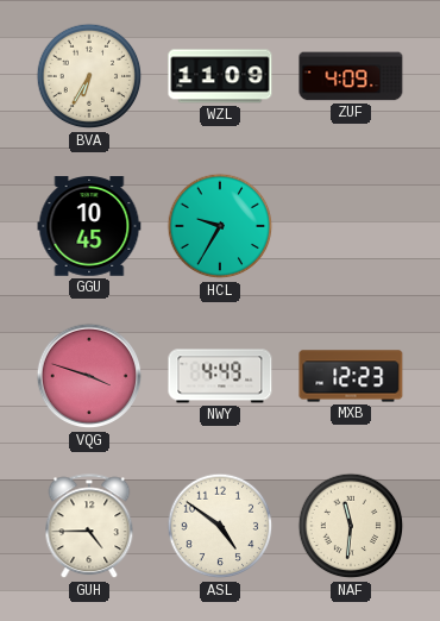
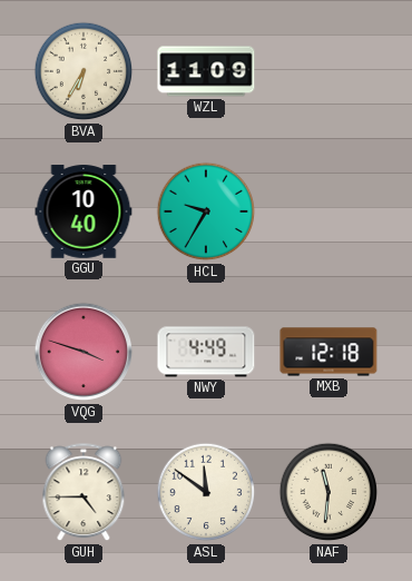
ZUF: 4:09 -> none
GGU: 10:45 -> 10:40
MXB: 12:23 -> 12:18
ASL: 4:51 -> 11:51
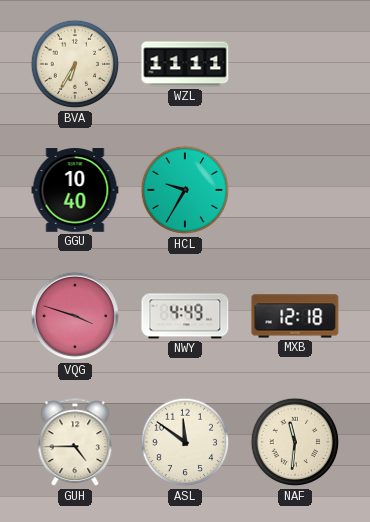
WZL: 11:09 -> 11:11
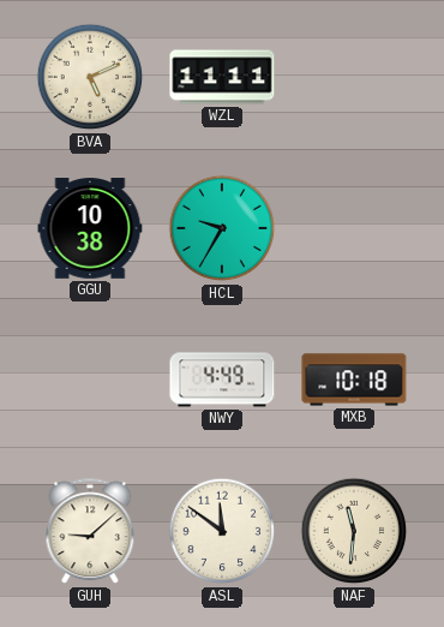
BVA: 6:35 -> 5:11
GGU: 10:40 -> 10:38
VQG: 3:48 -> none
MXB: 12:18 -> 10:18
GUH: 4:45 -> 9:08
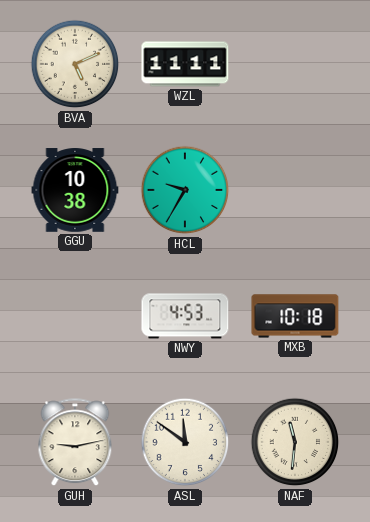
NWY: 4:49 -> 4:53
GUH: 9:08 -> 9:13
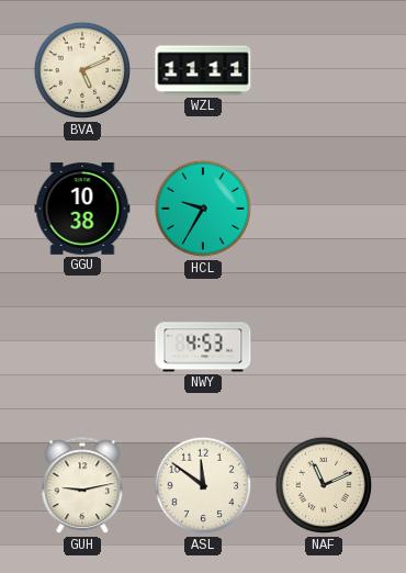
MXB: 10:18 -> none
NAF: 11:31 -> 11:11
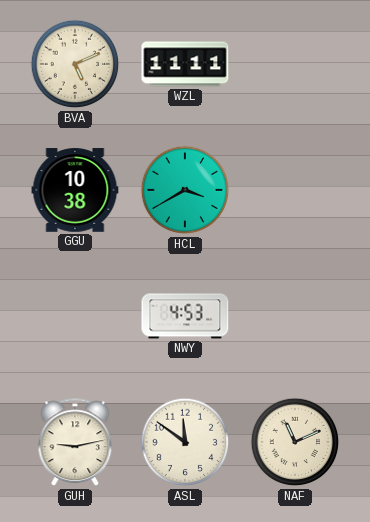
HCL: 9:35 -> 3:40
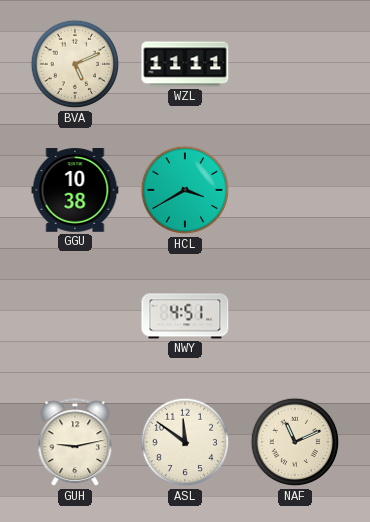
NWY: 4:53 -> 4:51
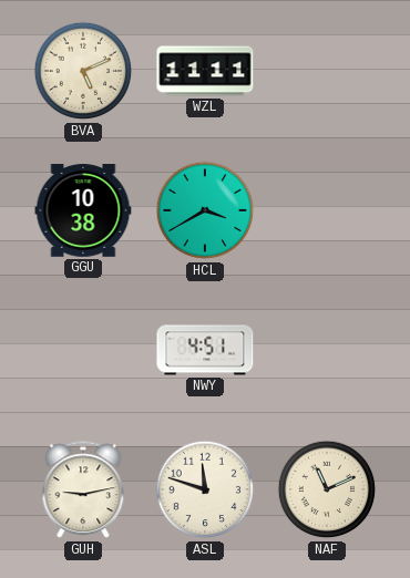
ASL: 11:51 -> 11:48
